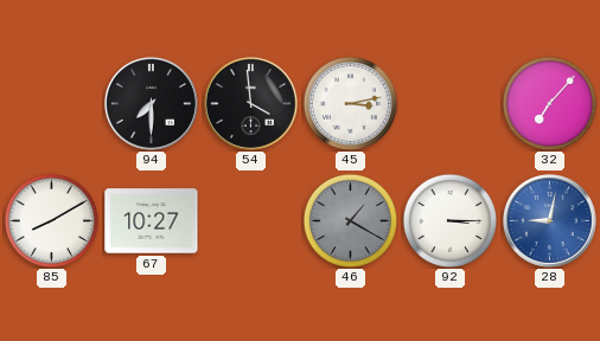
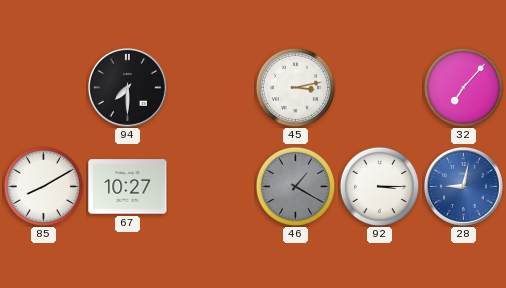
54: 3:59 -> none
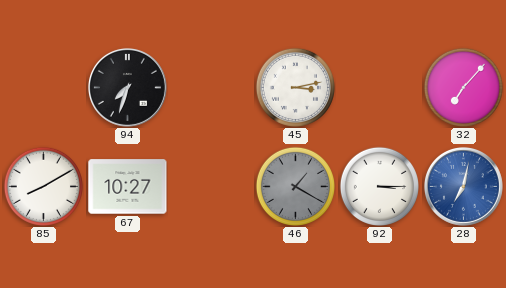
94: 7:30 -> 7:33
28: 9:02 -> 7:02
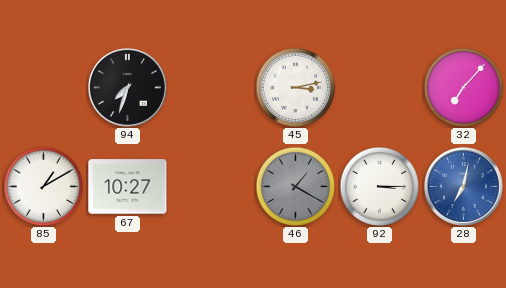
85: 8:10 -> 1:10
